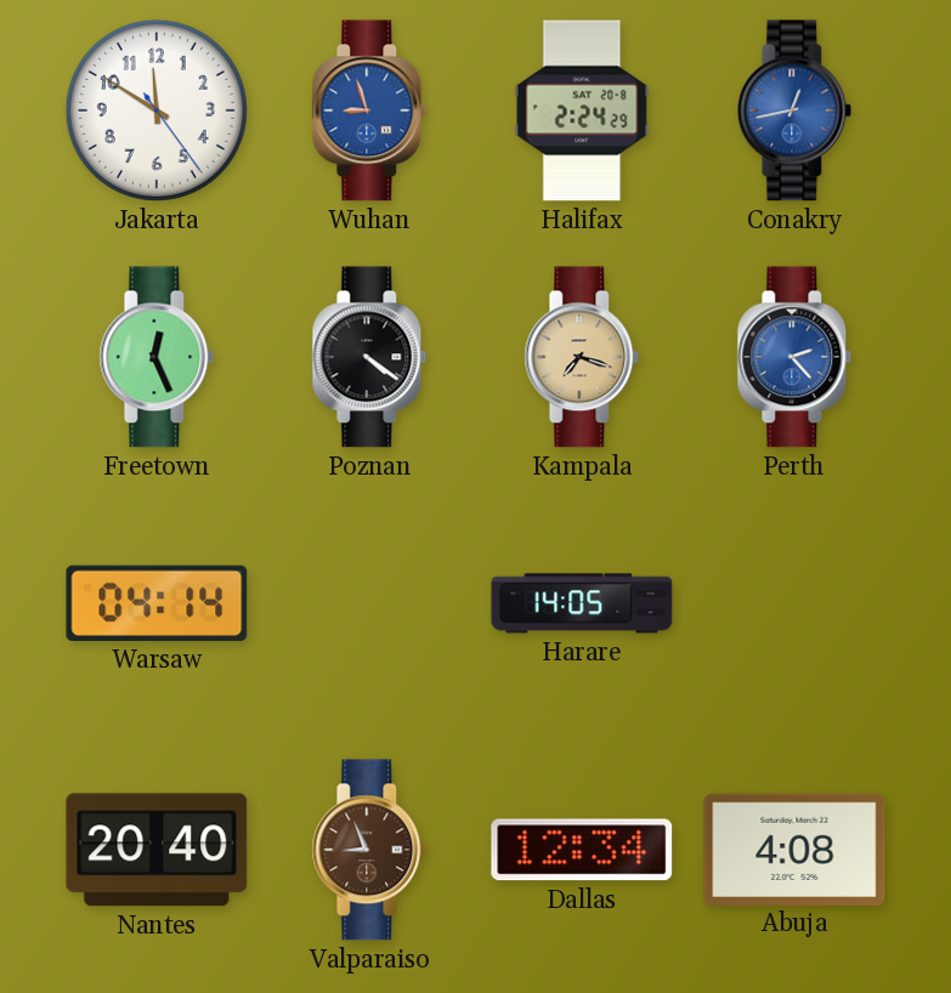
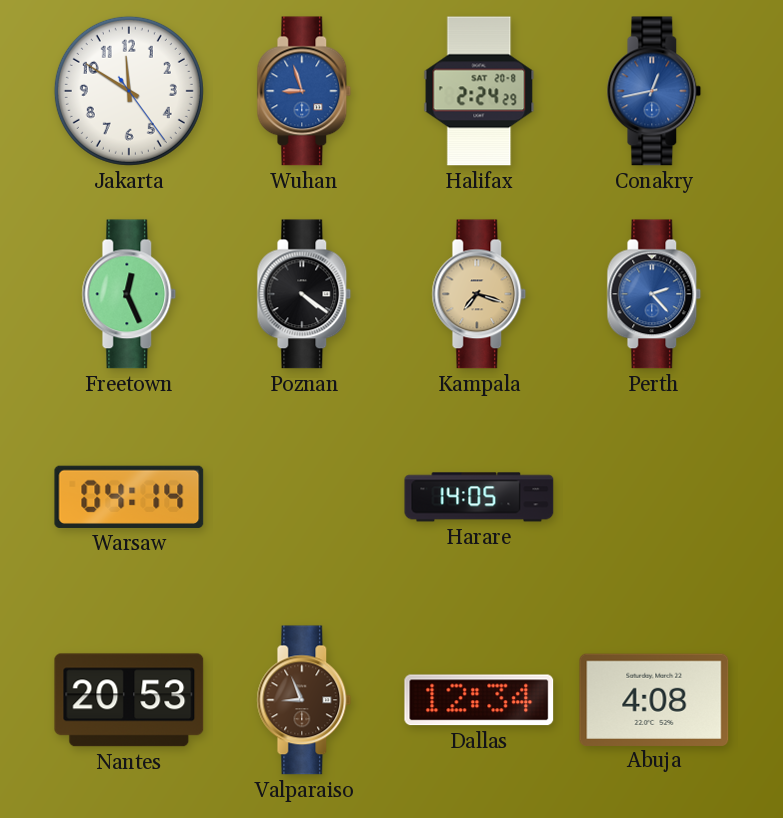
Nantes: 20:40 -> 20:53
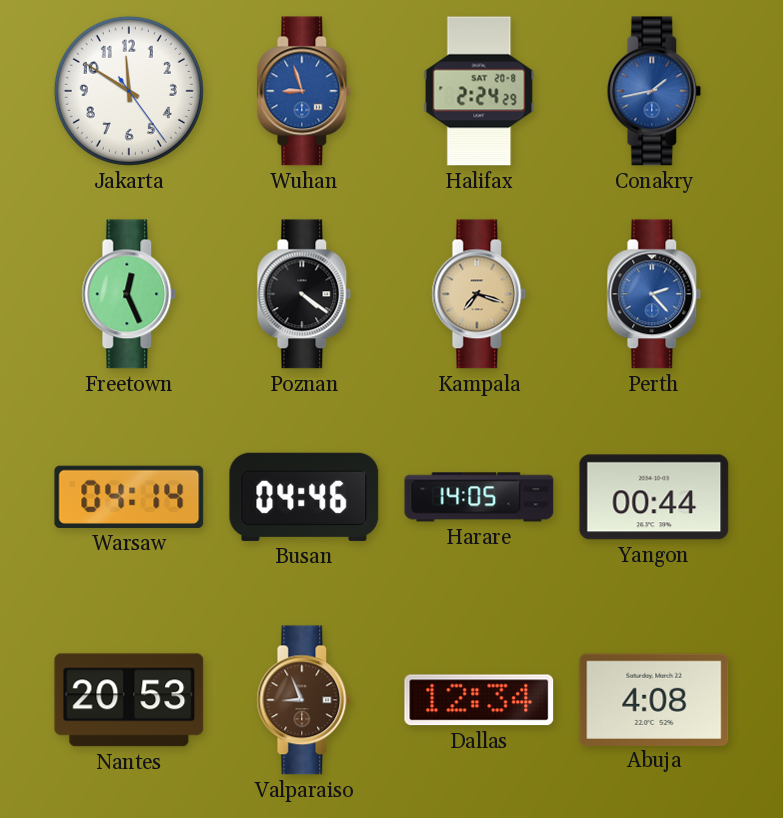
Conakry: 12:43 -> 1:43
Busan: none -> 04:46
Yangon: none -> 00:44
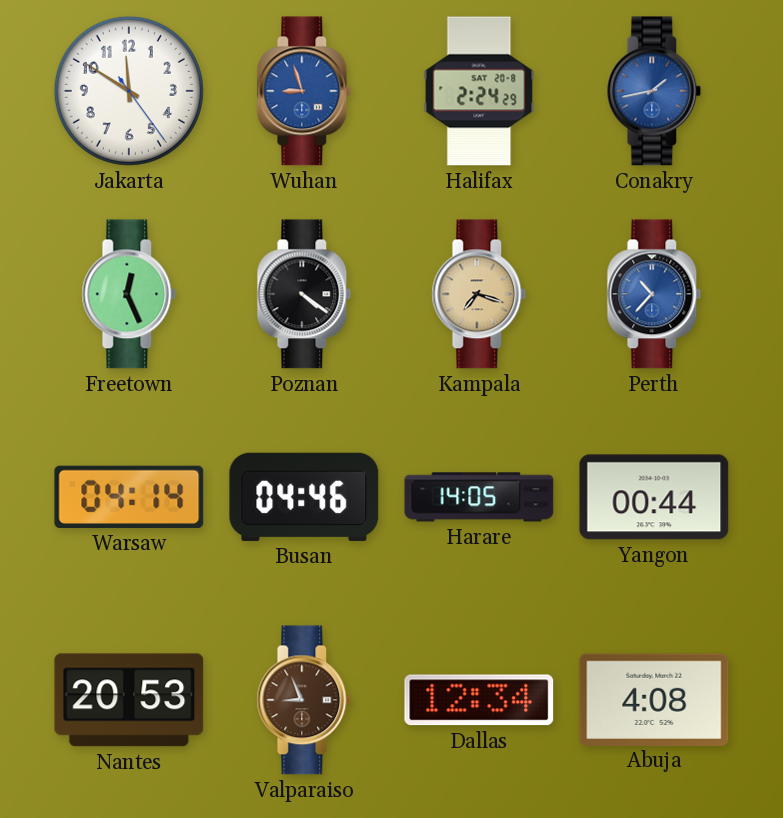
Perth: 2:23 -> 10:37
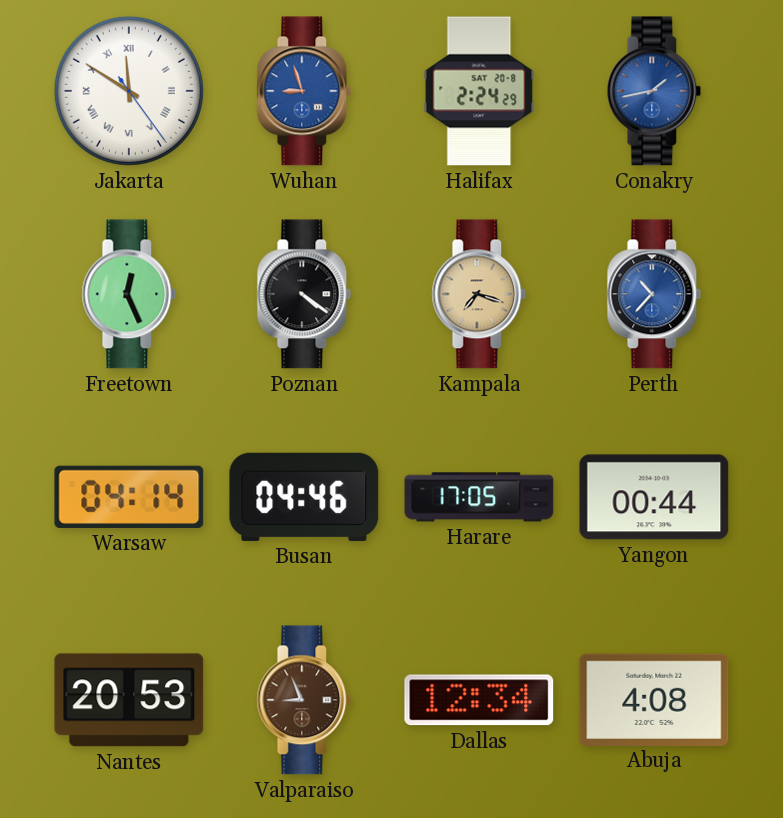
Jakarta numerals: Arabic -> Roman
Harare: 14:05 -> 17:05
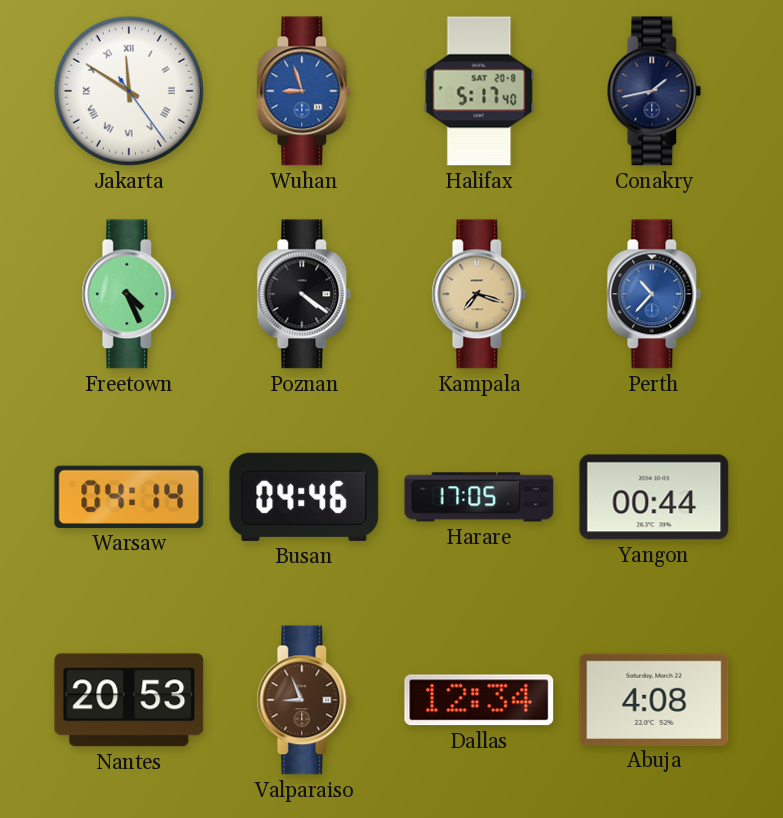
Halifax: 2:24 -> 5:17
Conakry dial: blue -> navy
Freetown: 12:26 -> 4:26
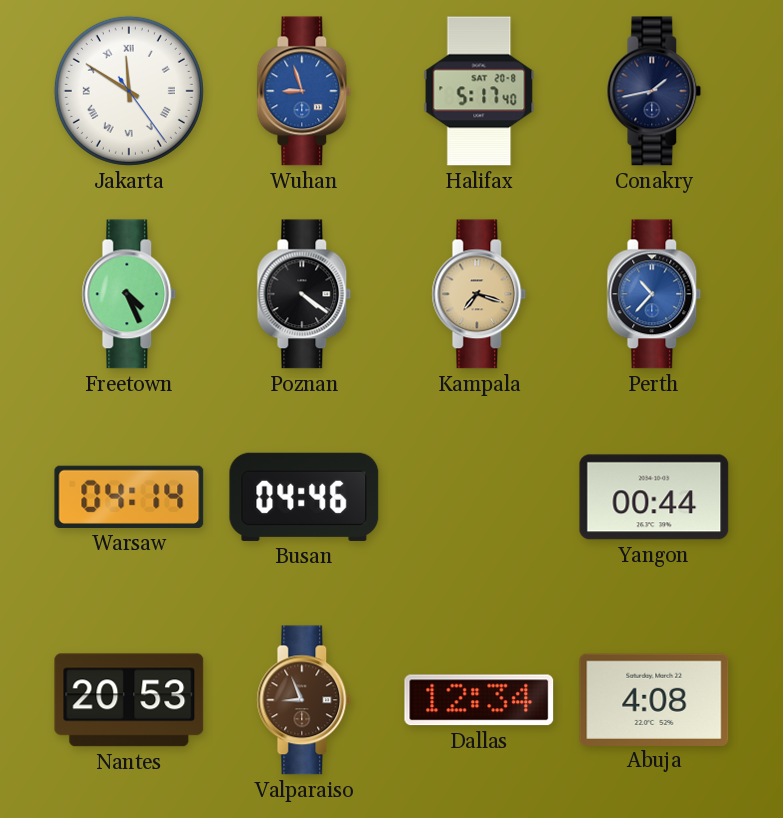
Harare: 17:05 -> none
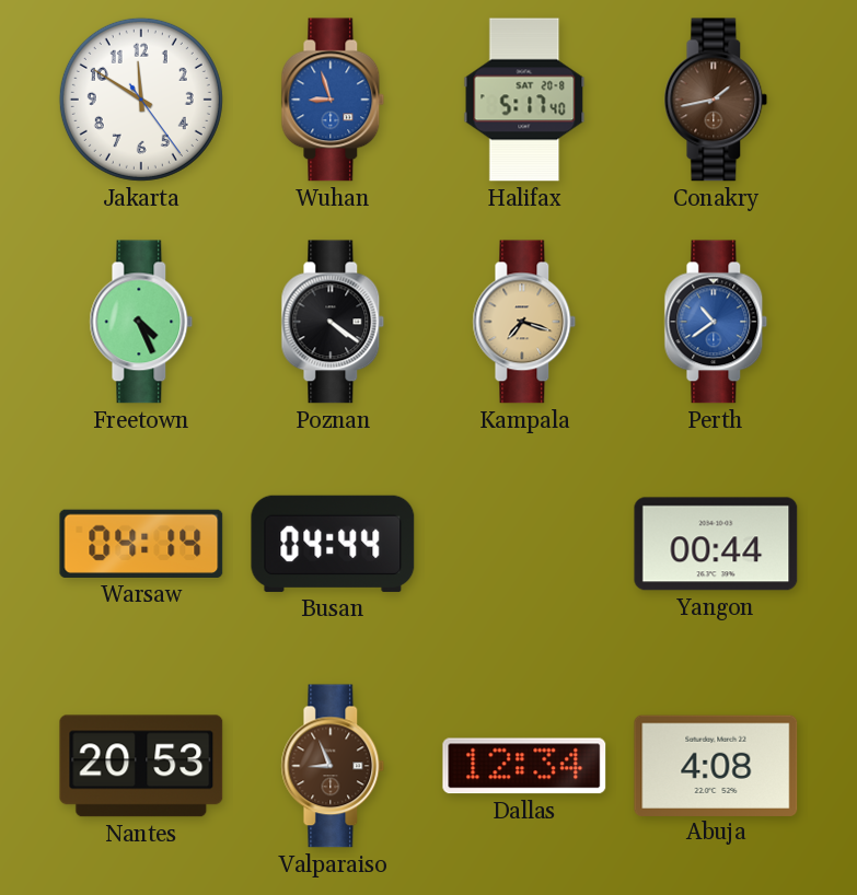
Jakarta numerals: Roman -> Arabic
Conakry dial: navy -> brown
Perth: 10:37 -> 10:39
Busan: 04:46 -> 04:44
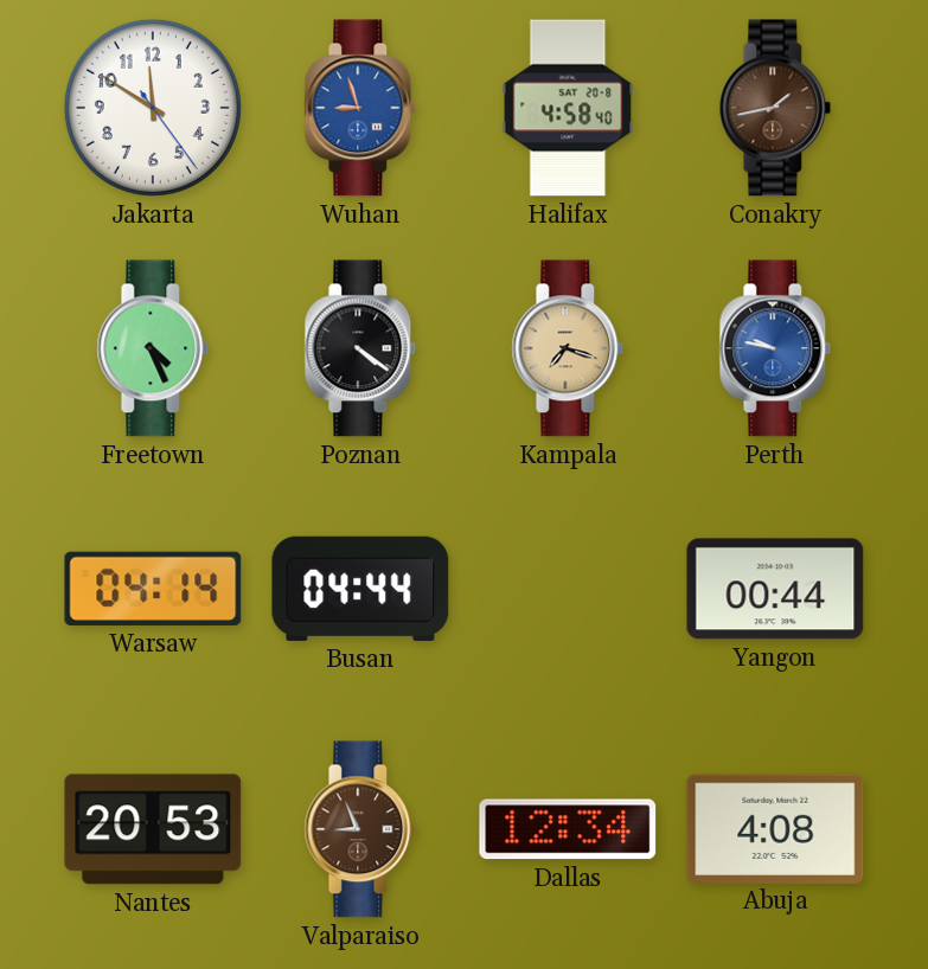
Halifax: 5:17 -> 4:58
Perth: 10:39 -> 9:47
